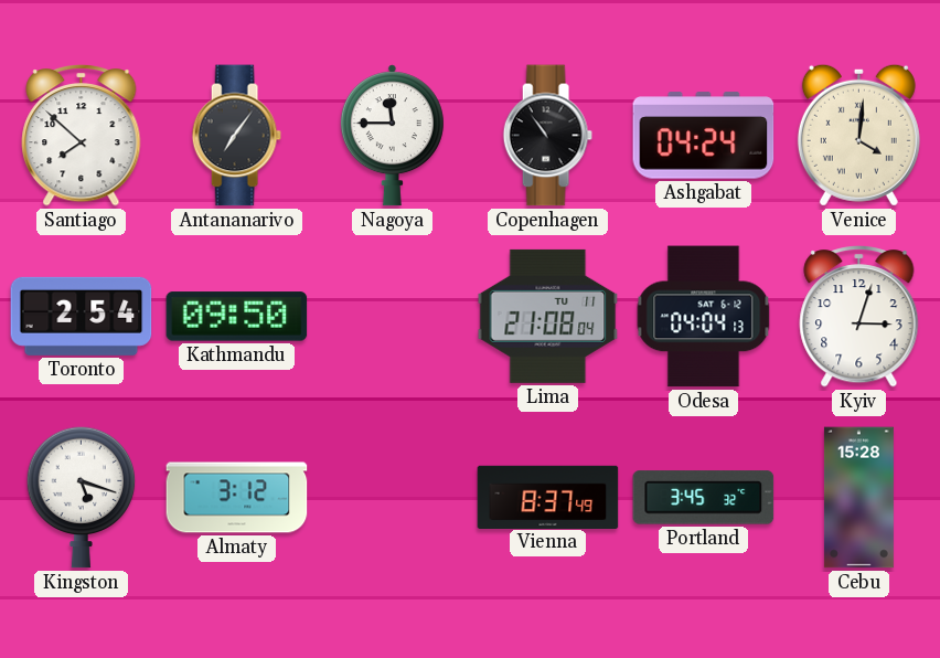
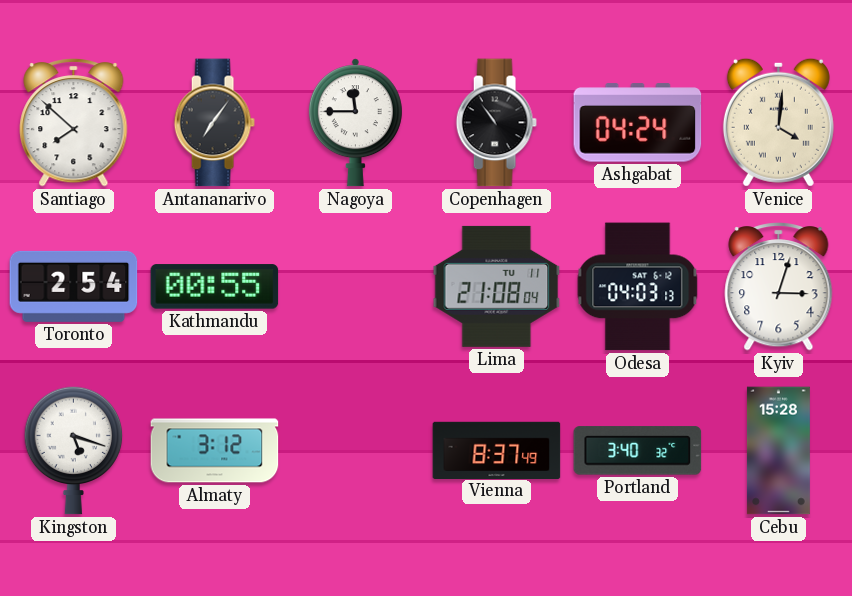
Kathmandu: 09:50 -> 00:55
Odesa: 04:04 -> 04:03
Portland: 3:45 -> 3:40
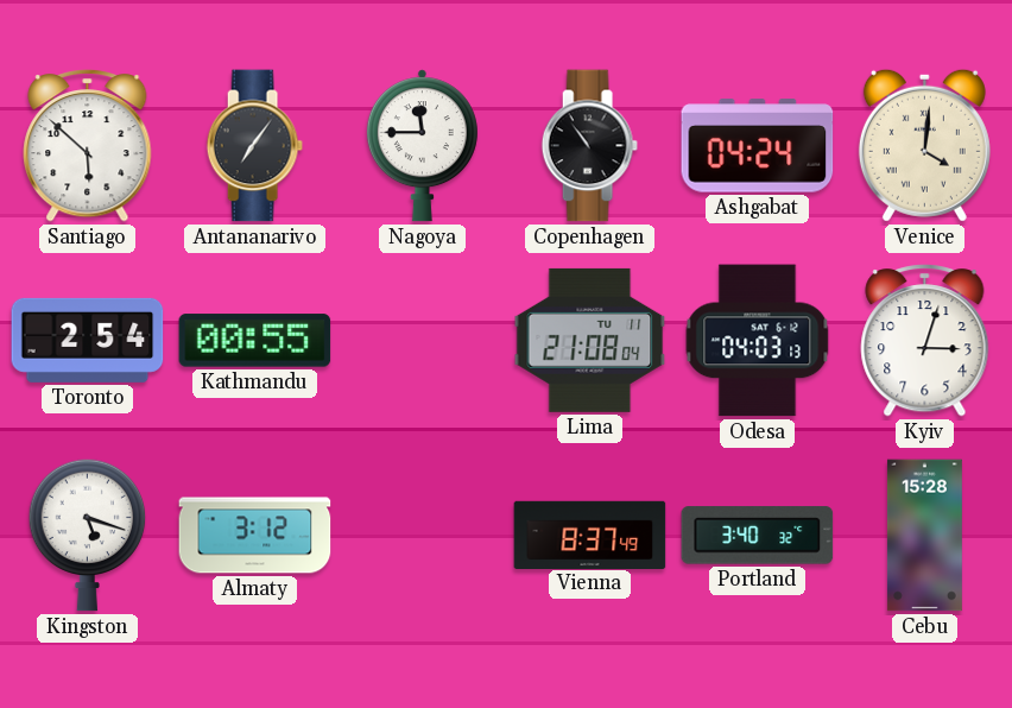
Santiago: 7:52 -> 5:52
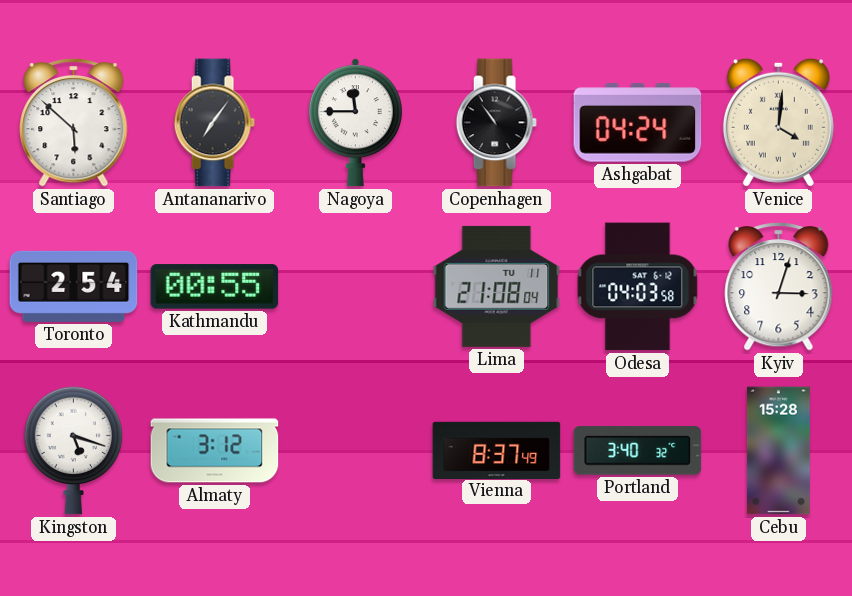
Odesa: 04:03:13 -> 04:03:58
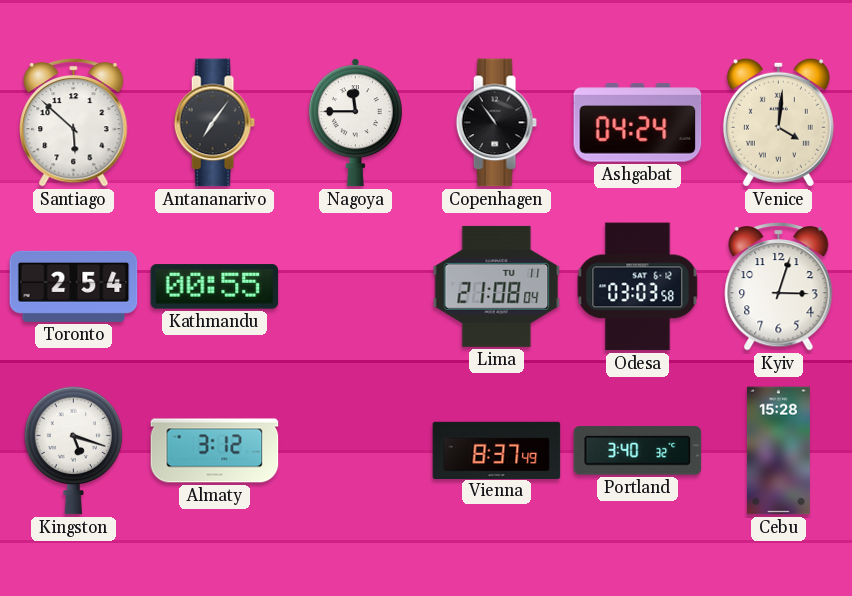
Odesa: 04:03 -> 03:03
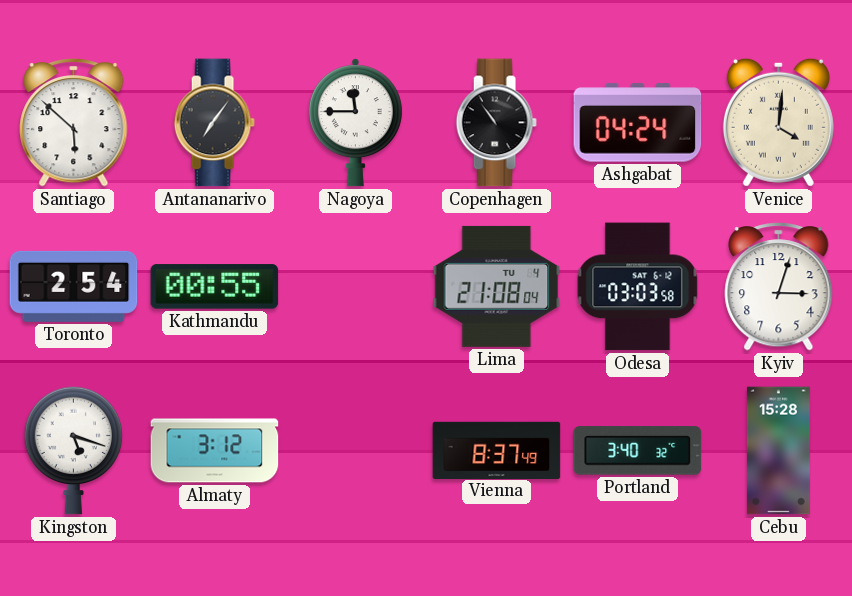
Lima date: TU 11 -> TU 4
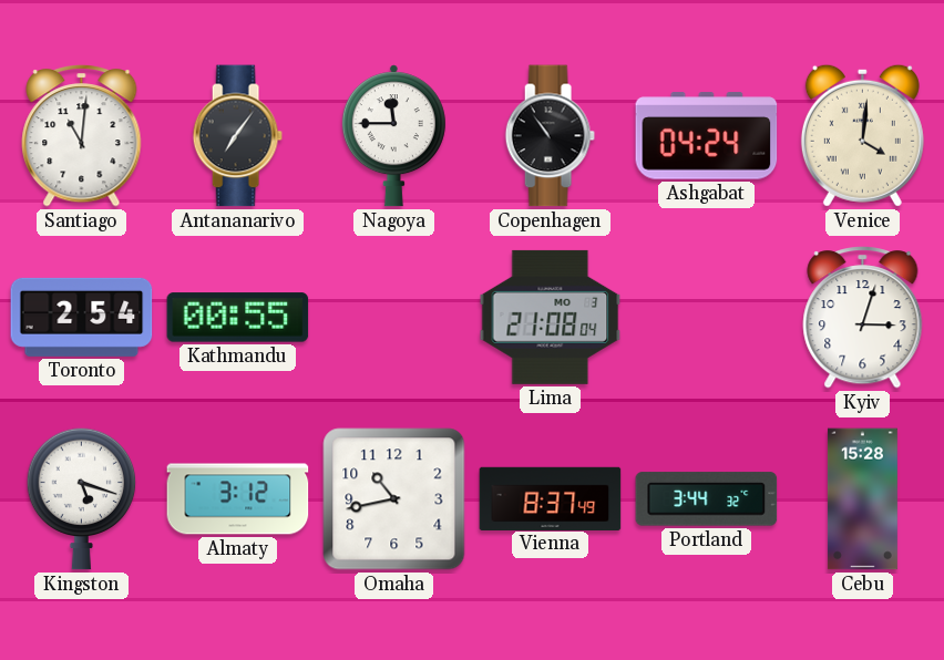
Santiago: 5:52 -> 11:01
Lima date: TU 4 -> MO 3
Odesa: 03:03 -> none
Omaha: none -> 10:43
Portland: 3:40 -> 3:44
